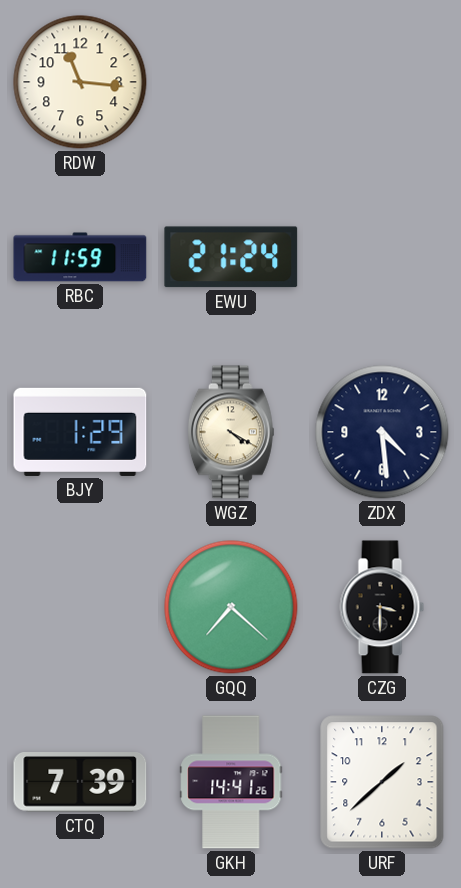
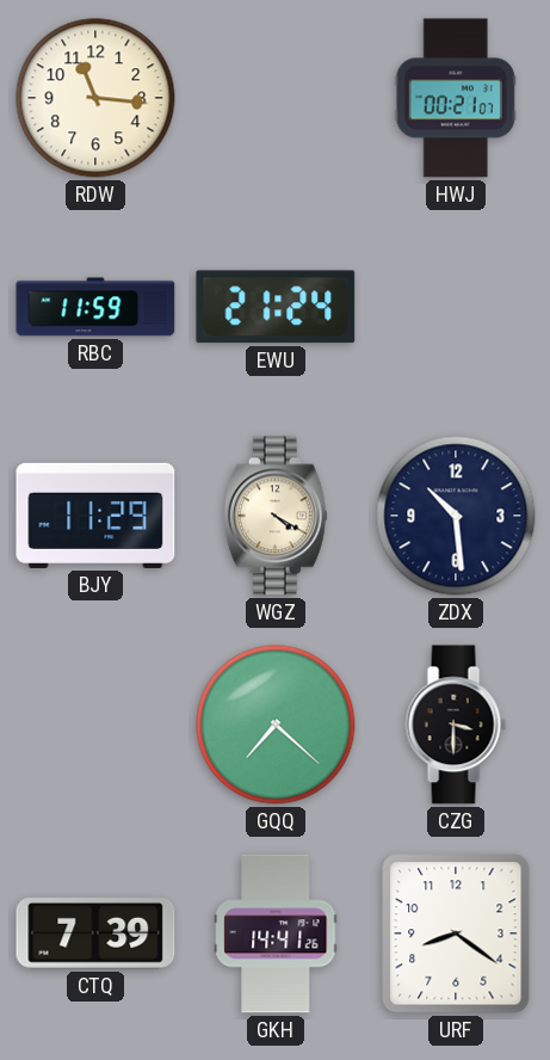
HWJ: none -> 00:21
BJY: 1:29 -> 11:29
ZDX: 4:29 -> 10:29
URF: 1:38 -> 8:21
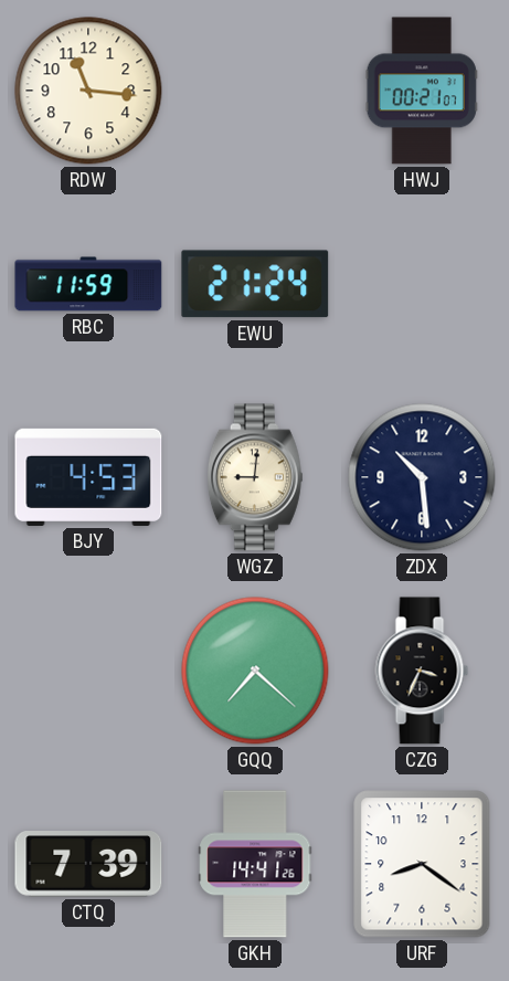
BJY: 11:29 -> 4:53
WGZ: 4:20 -> 9:01
CZG: 3:30 -> 3:34
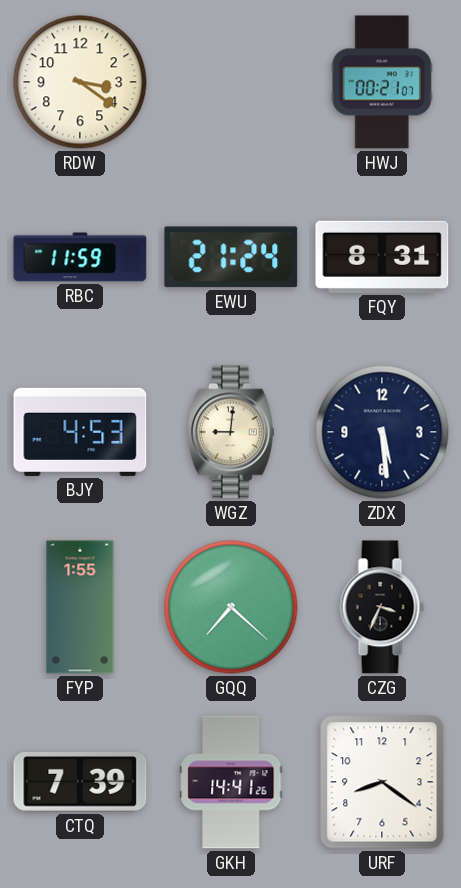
RDW: 11:16 -> 3:21
FQY: none -> 8:31
ZDX: 10:29 -> 5:29
FYP: none -> 1:55
